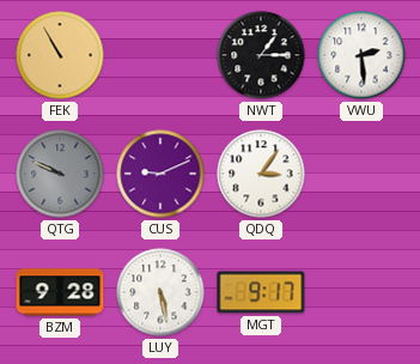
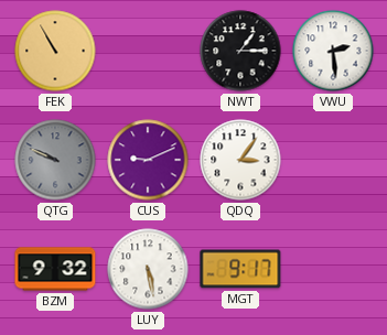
BZM: 9:28 -> 9:32
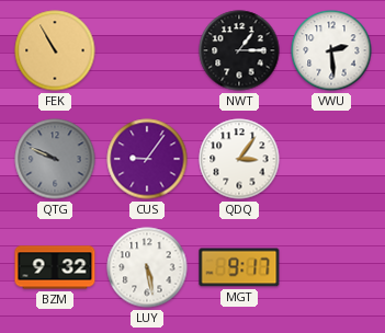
CUS: 9:11 -> 9:06
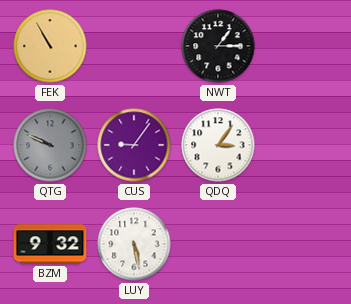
VWU: 2:29 -> none
MGT: 9:17 -> none
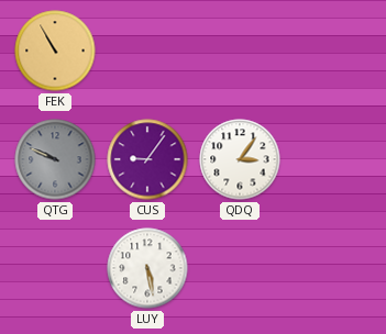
NWT: 1:15 -> none
BZM: 9:32 -> none
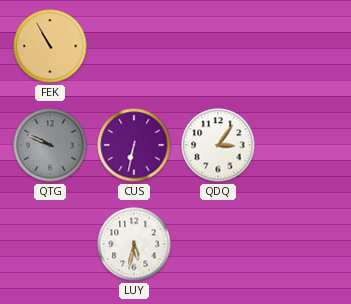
CUS: 9:06 -> 6:32
LUY: 5:28 -> 5:32
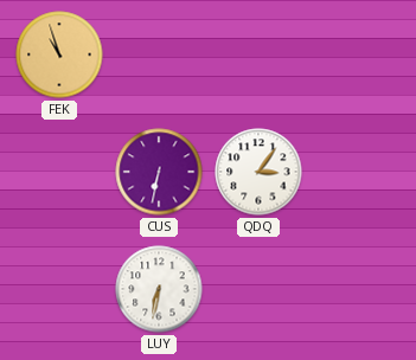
FEK: 10:55 -> 10:57
QTG: 9:49 -> none
LUY: 5:32 -> 6:32
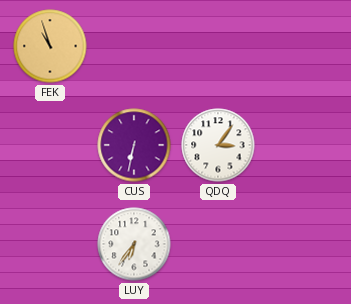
LUY: 6:32 -> 6:36
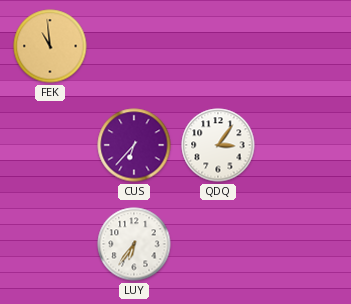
FEK: 10:57 -> 10:59
CUS: 6:32 -> 6:37
